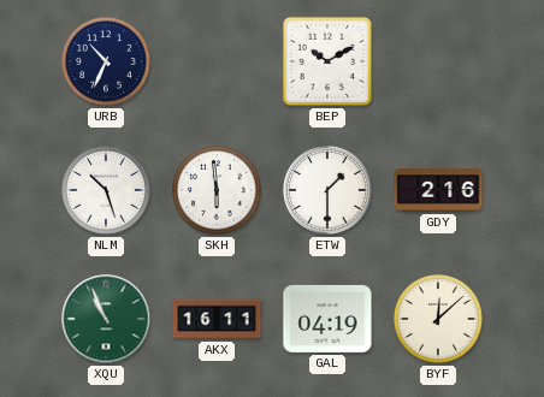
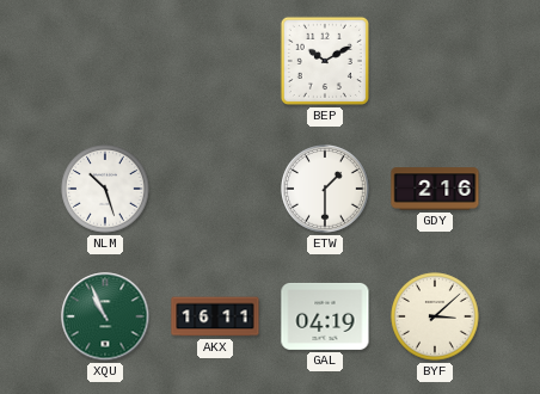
URB: 10:34 -> none
SKH: 5:59 -> none
BYF: 12:08 -> 3:08
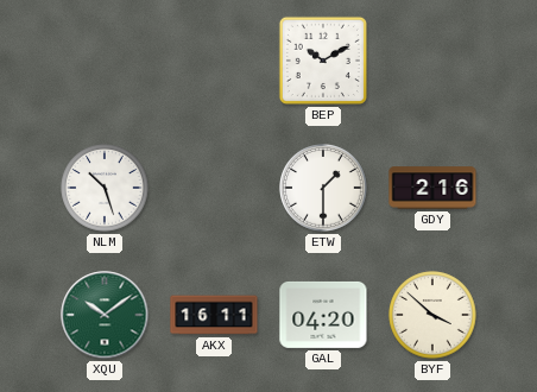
XQU: 10:56 -> 10:09
GAL: 04:19 -> 04:20
BYF: 3:08 -> 3:52
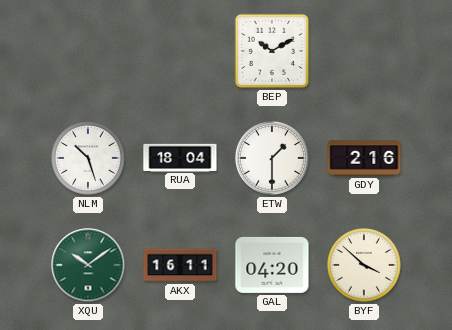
RUA: none -> 18:04
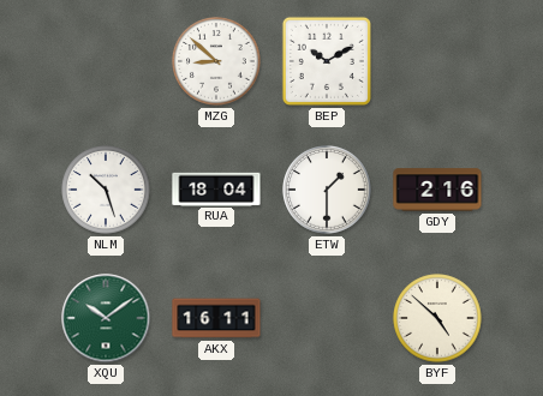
MZG: none -> 8:52
GAL: 04:20 -> none
BYF: 3:52 -> 4:52
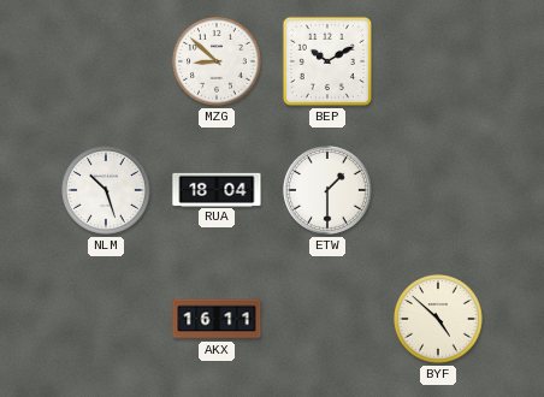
GDY: 2:16 -> none
XQU: 10:09 -> none
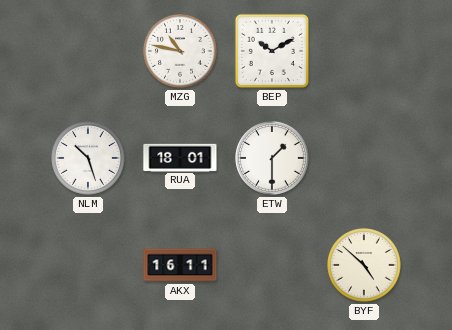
MZG: 8:52 -> 10:47
RUA: 18:04 -> 18:01
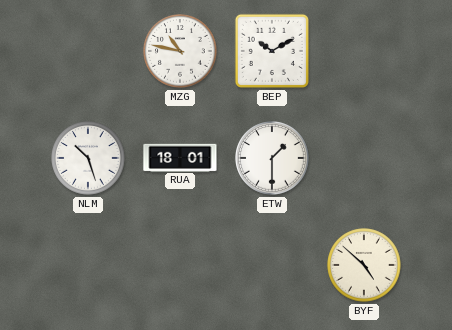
AKX: 16:11 -> none
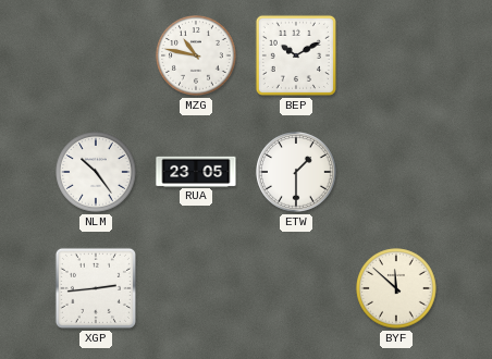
NLM: 10:27 -> 10:24
RUA: 18:01 -> 23:05
XGP: none -> 2:44
BYF: 4:52 -> 11:52
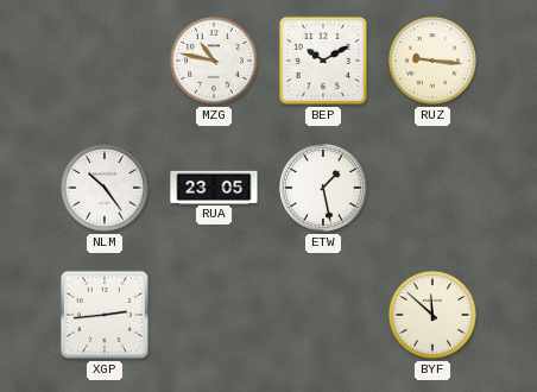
RUZ: none -> 9:16
ETW: 1:30 -> 1:28
